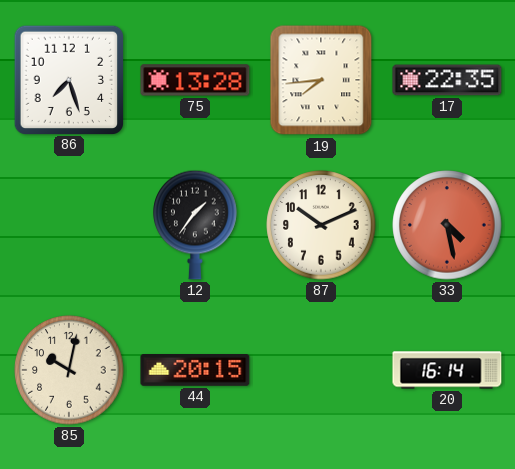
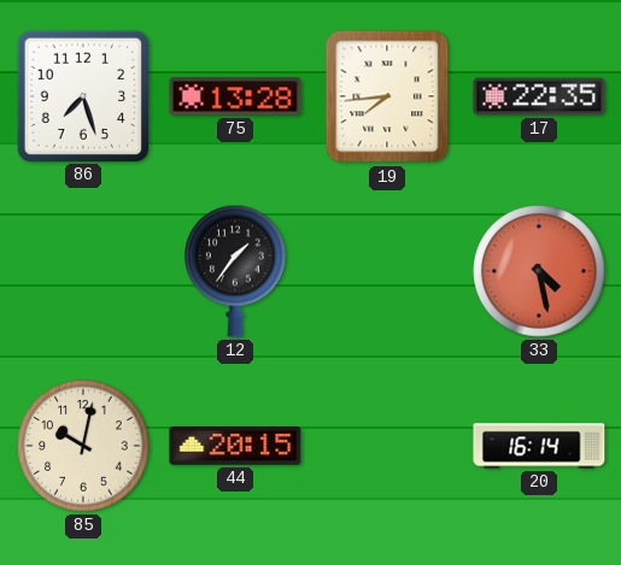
87: 10:11 -> none
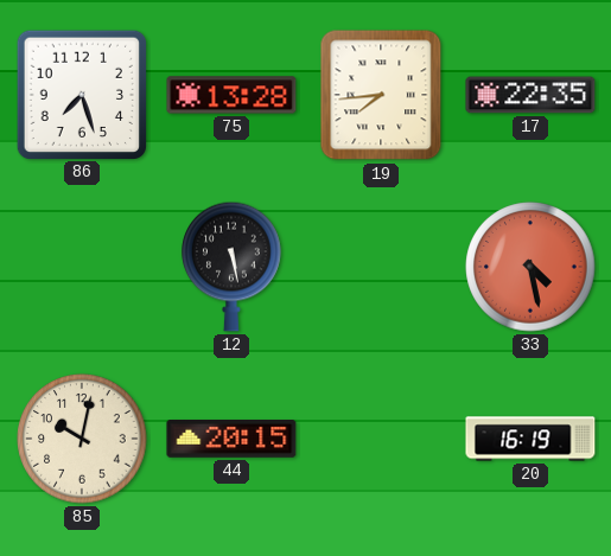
12: 1:36 -> 5:28
20: 16:14 -> 16:19
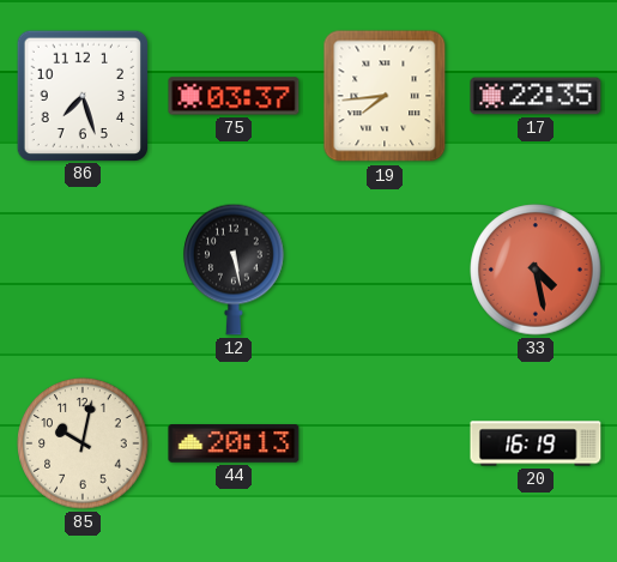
75: 13:28 -> 03:37
44: 20:15 -> 20:13
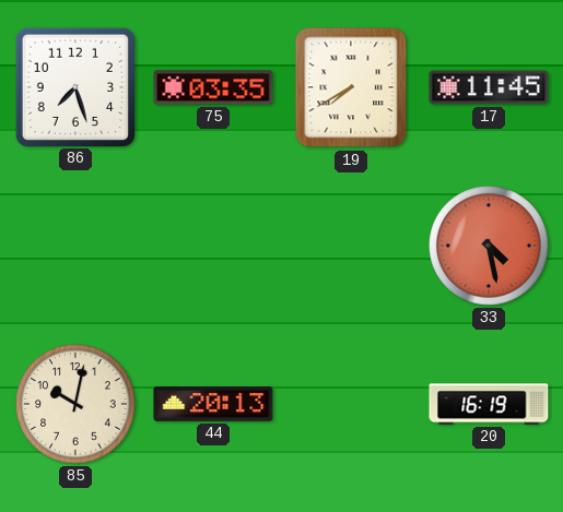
75: 03:37 -> 03:35
19: 7:44 -> 7:40
17: 22:35 -> 11:45
12: 5:28 -> none
